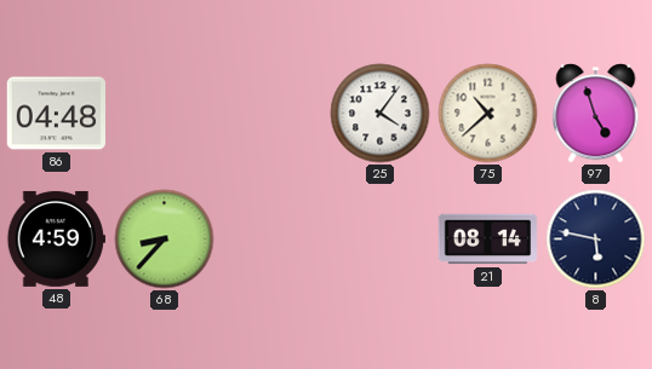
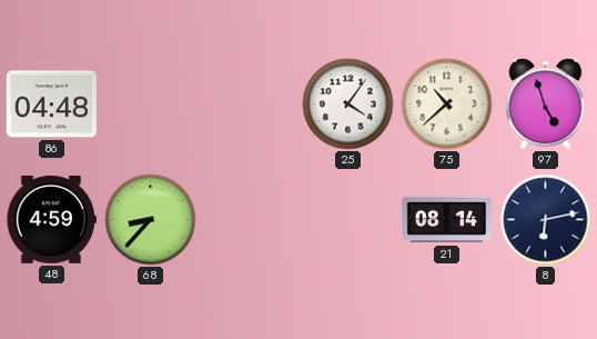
8: 5:47 -> 6:13
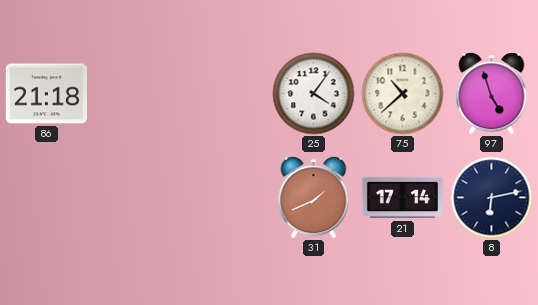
86: 04:48 -> 21:18
48: 4:59 -> none
68: 8:37 -> none
31: none -> 1:41
21: 08:14 -> 17:14
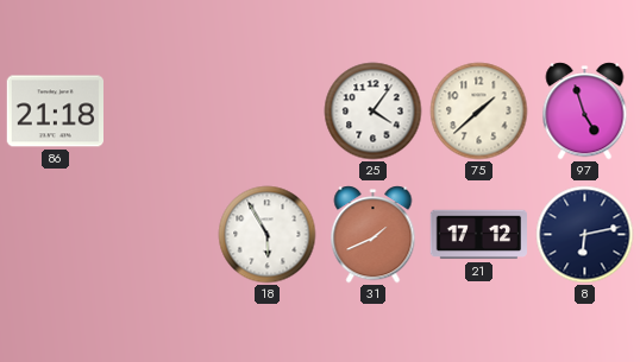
75: 10:38 -> 1:38
18: none -> 5:55
21: 17:14 -> 17:12
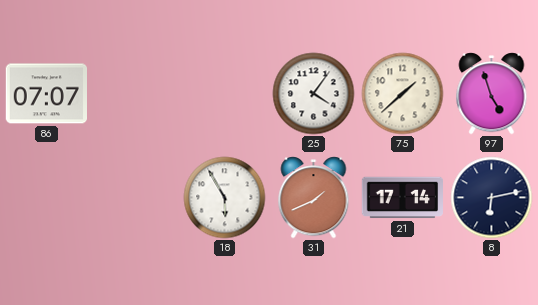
86: 21:18 -> 07:07
21: 17:12 -> 17:14
